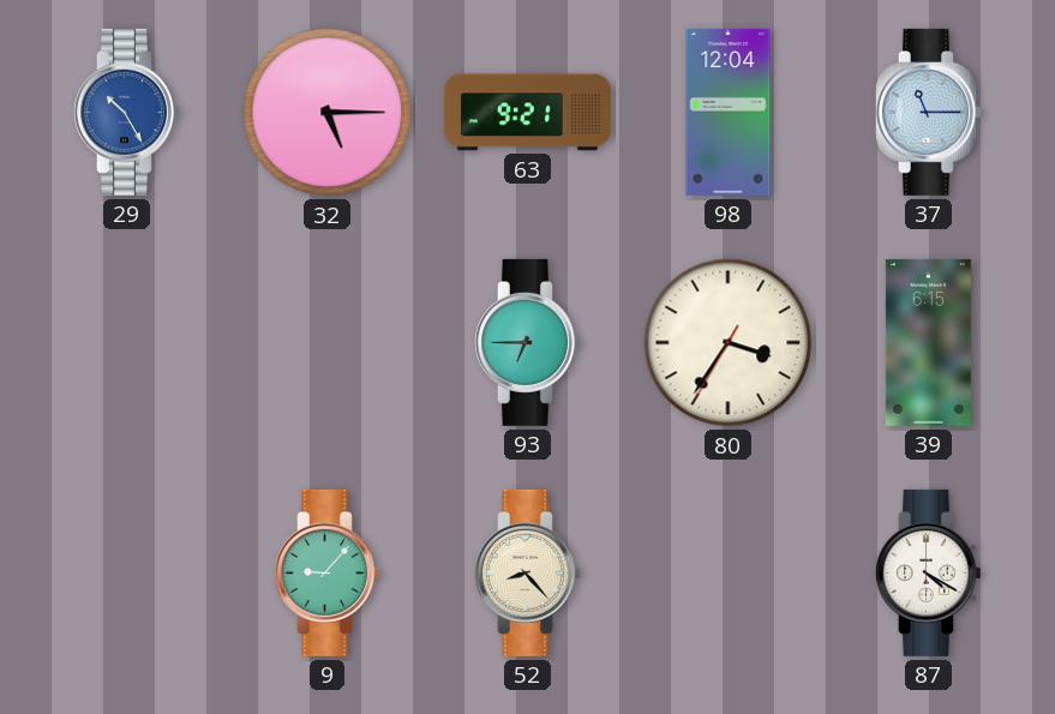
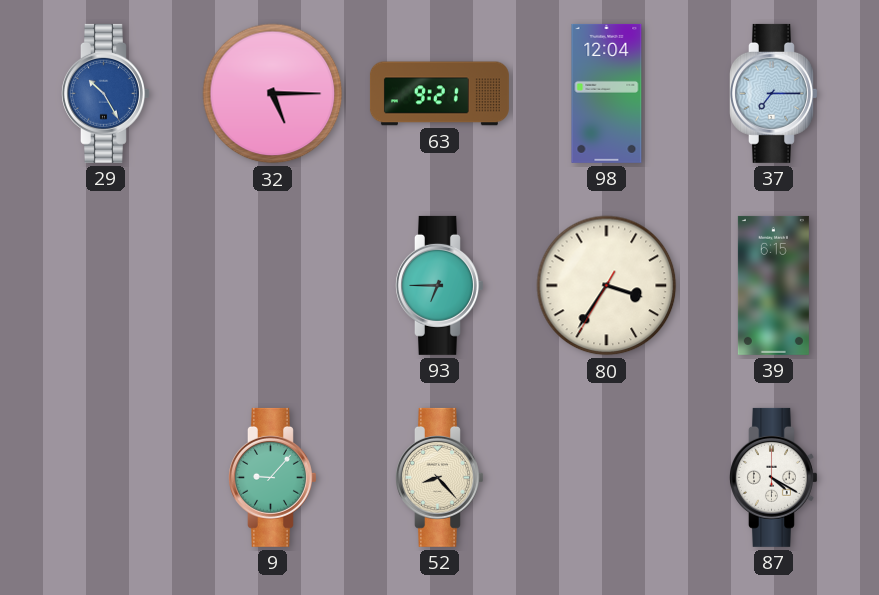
37: 11:15 -> 7:15
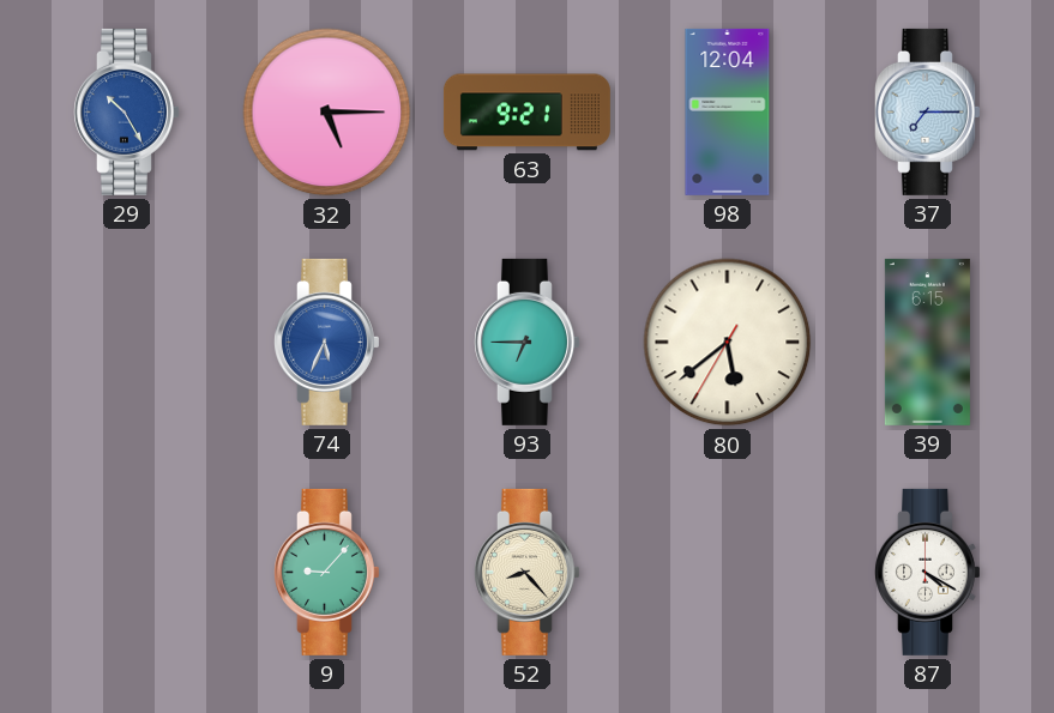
74: none -> 5:34
80: 3:35 -> 5:38
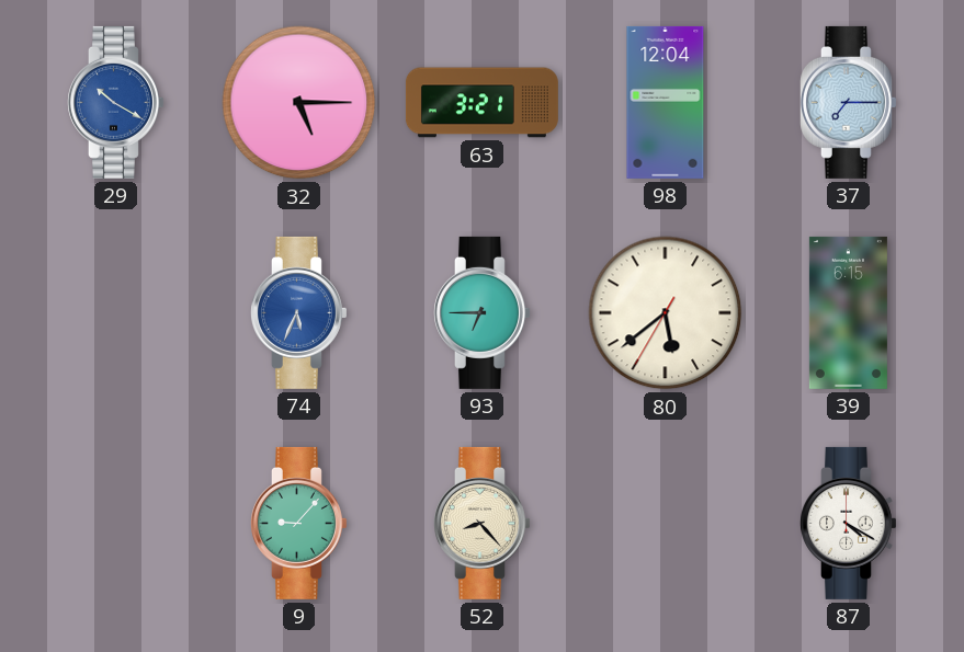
29: 10:25 -> 10:20
63: 9:21 -> 3:21
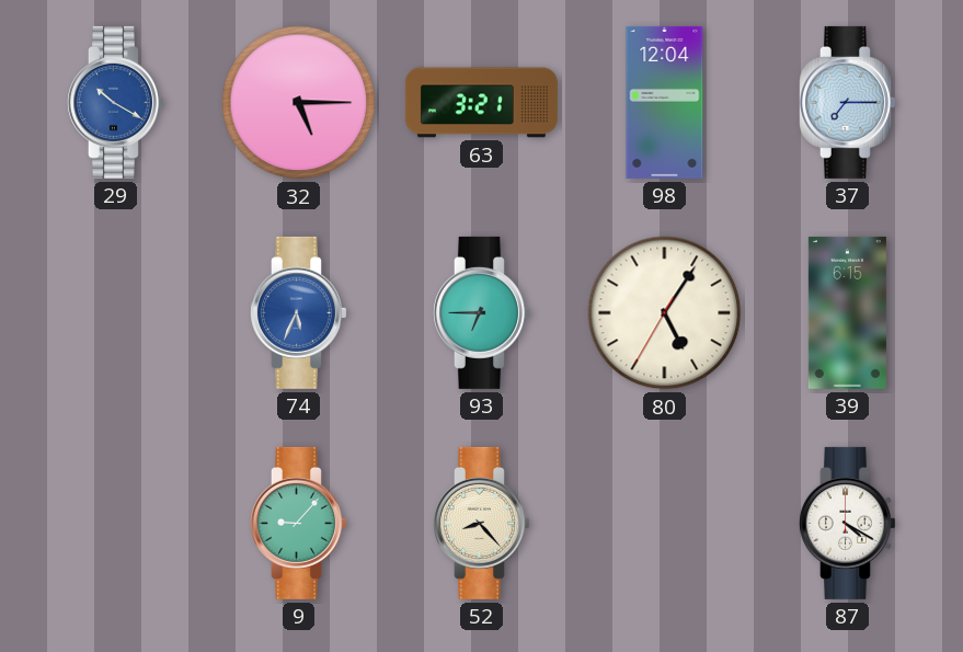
80: 5:38 -> 5:05
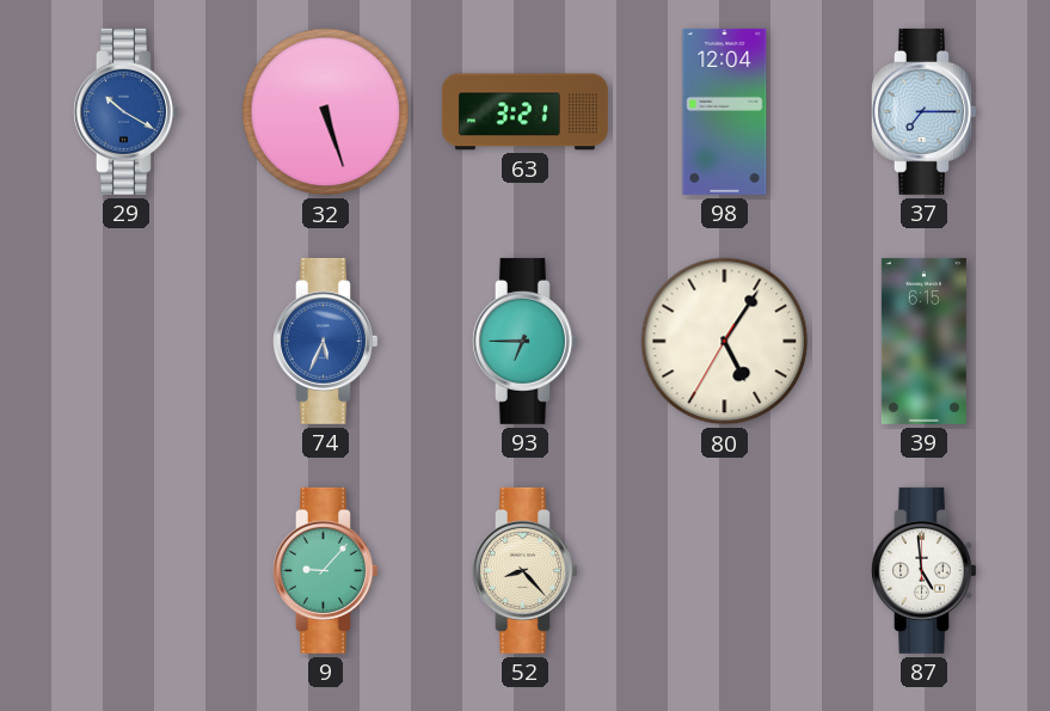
32: 5:15 -> 5:27
87: 4:20 -> 4:59
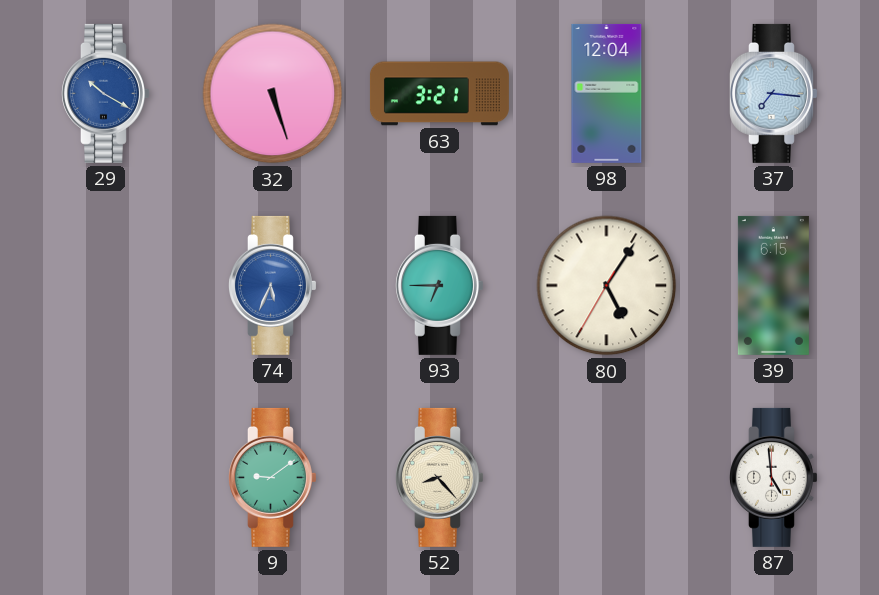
37: 7:15 -> 7:16
9: 9:07 -> 9:09
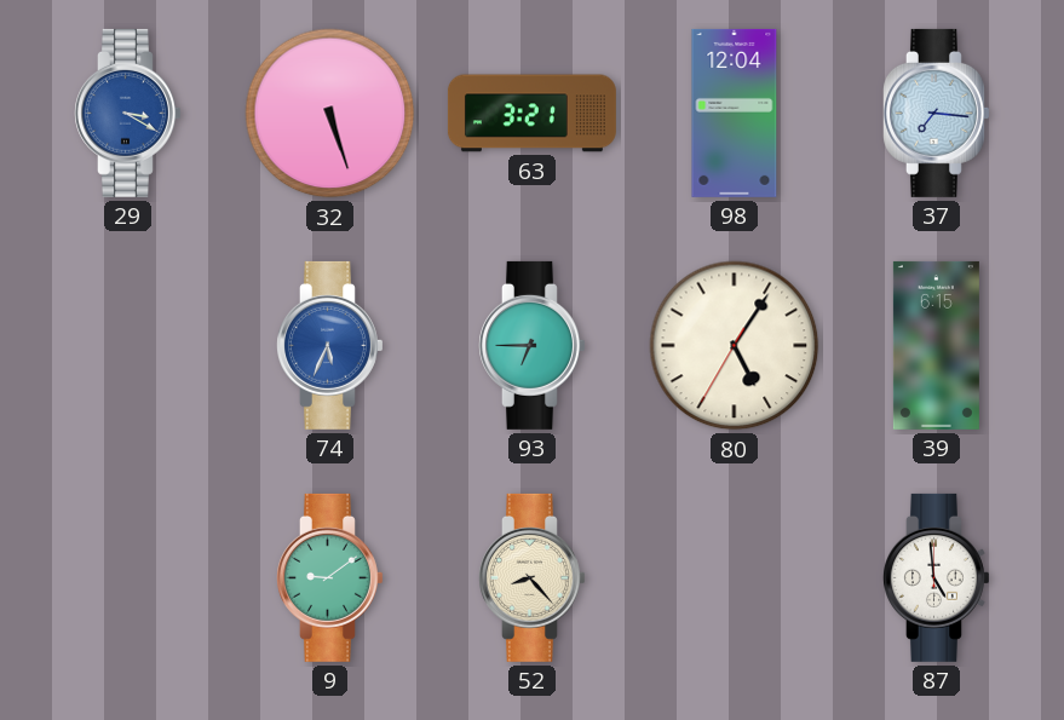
29: 10:20 -> 3:20
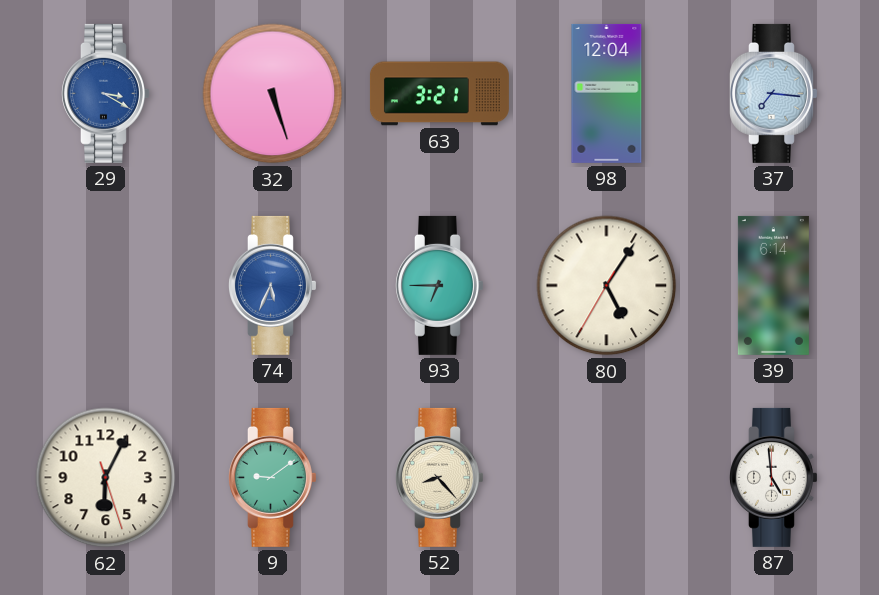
39: 6:15 -> 6:14
62: none -> 6:04
